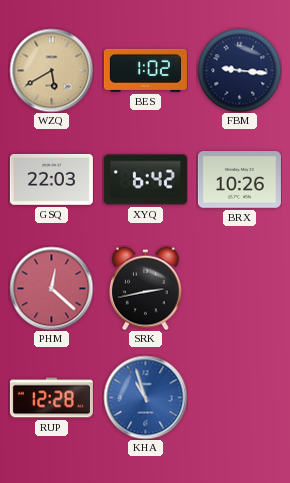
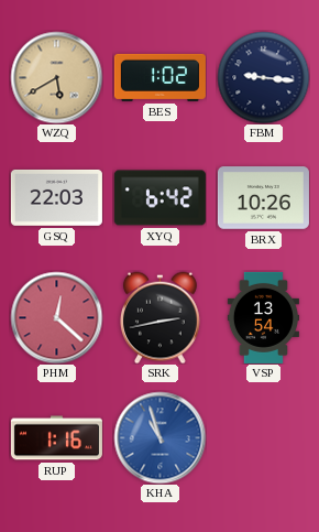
VSP: none -> 13:54
RUP: 12:28 -> 1:16
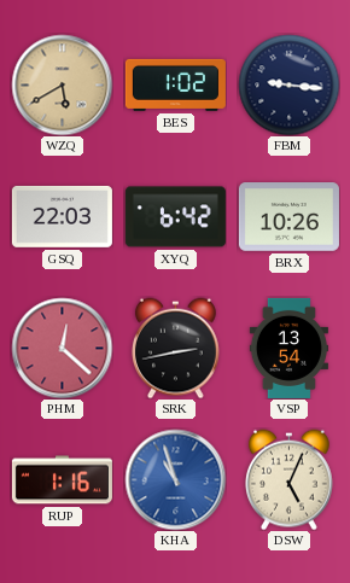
DSW: none -> 5:04
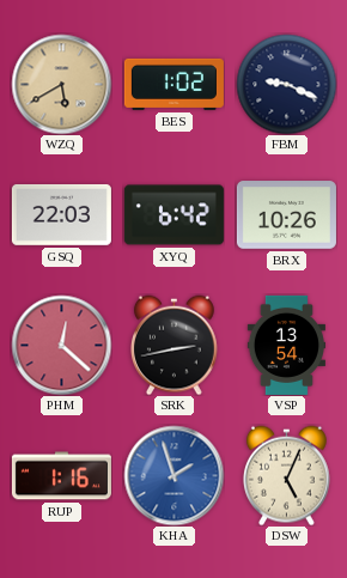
FBM: 9:16 -> 9:19
KHA: 10:57 -> 1:57
